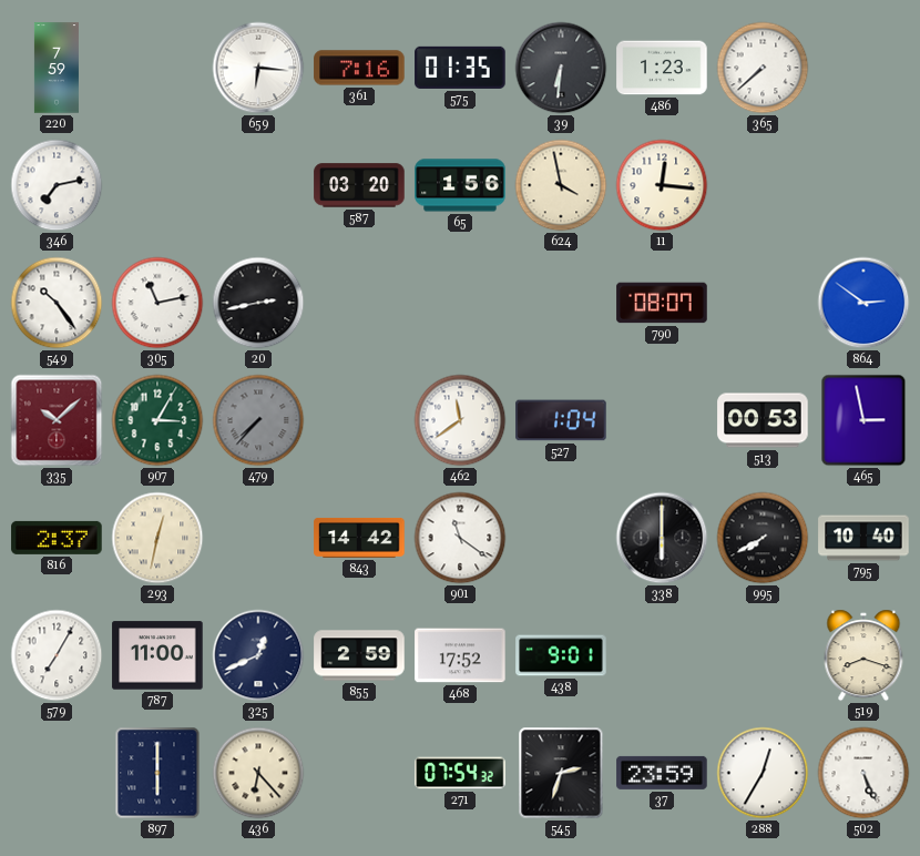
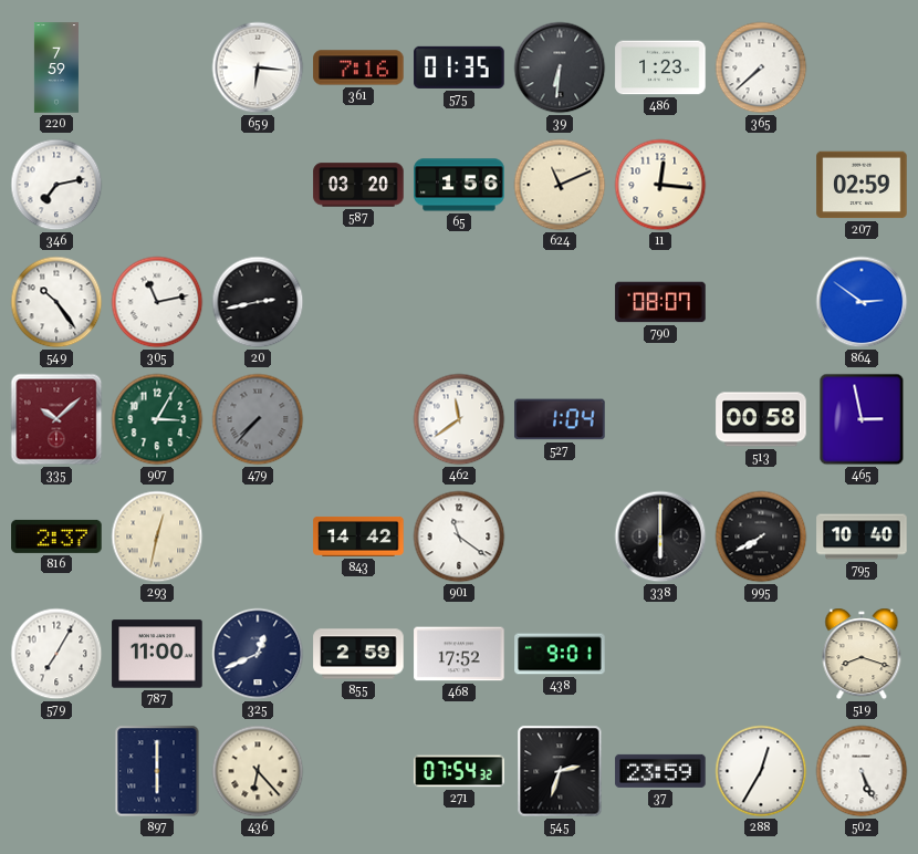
624: 3:58 -> 11:11
207: none -> 02:59
513: 00:53 -> 00:58
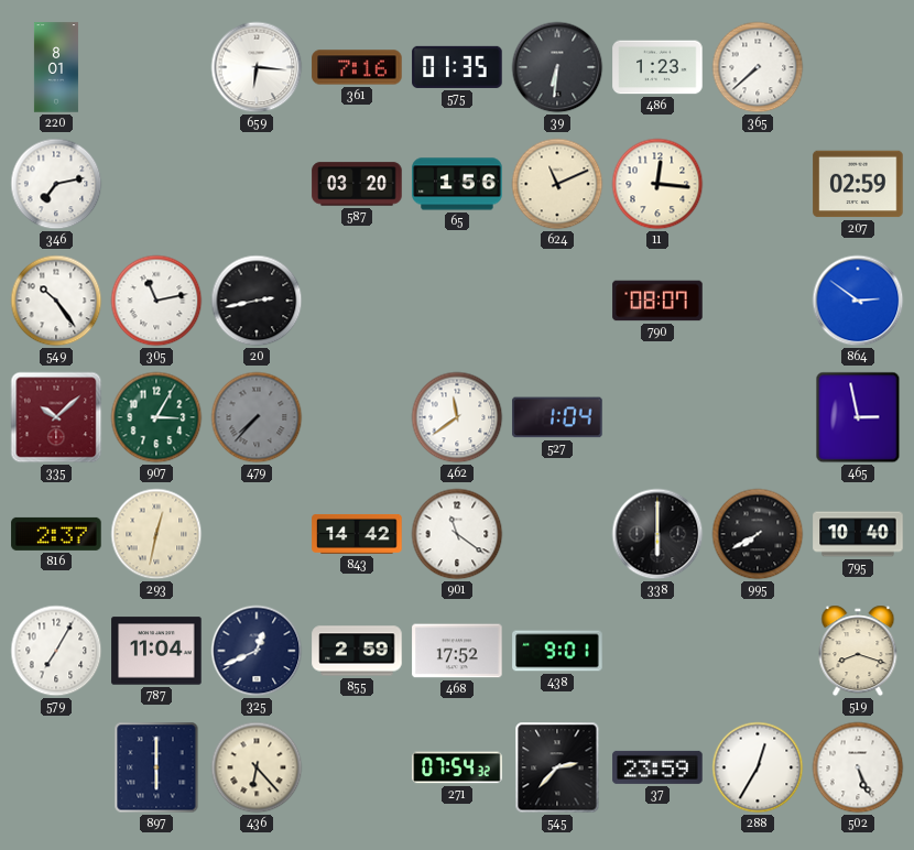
220: 7:59 -> 8:01
513: 00:58 -> none
787: 11:00 -> 11:04
545: 2:33 -> 2:37
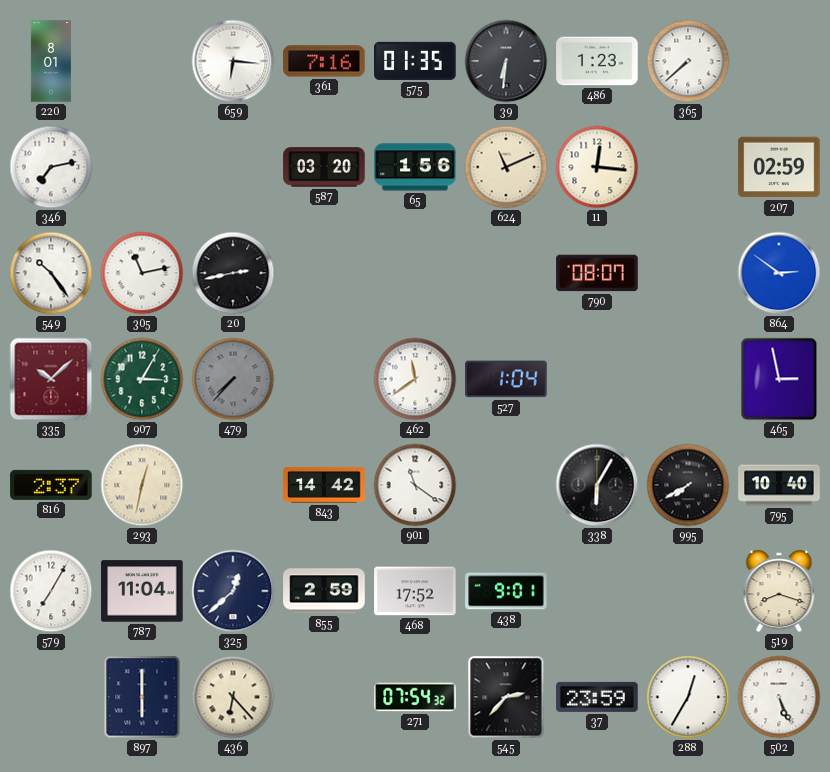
338: 6:00 -> 6:05
325: 12:41 -> 12:38
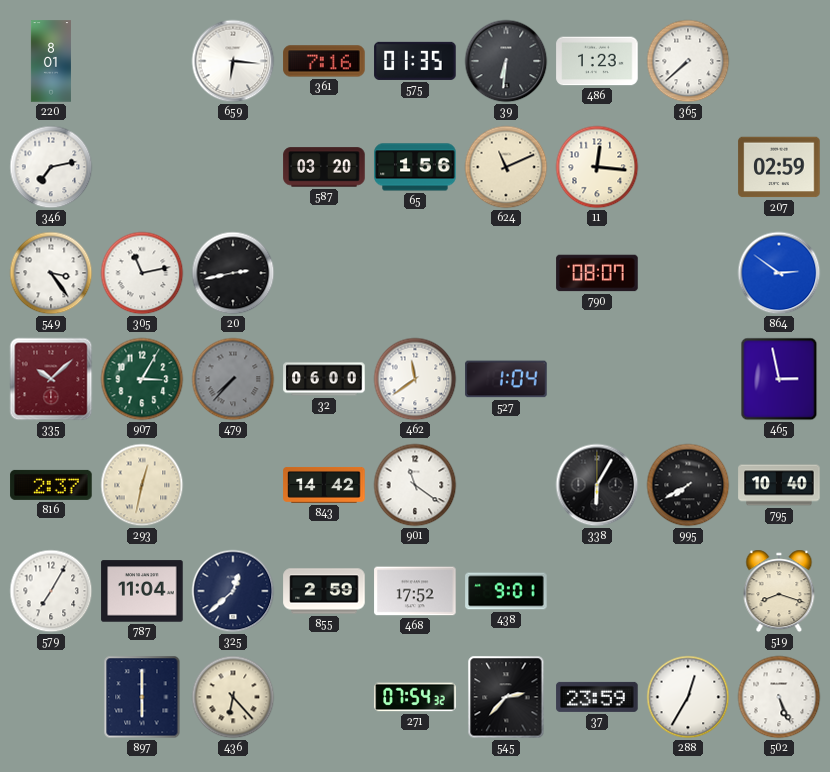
549: 10:24 -> 3:24
32: none -> 06:00
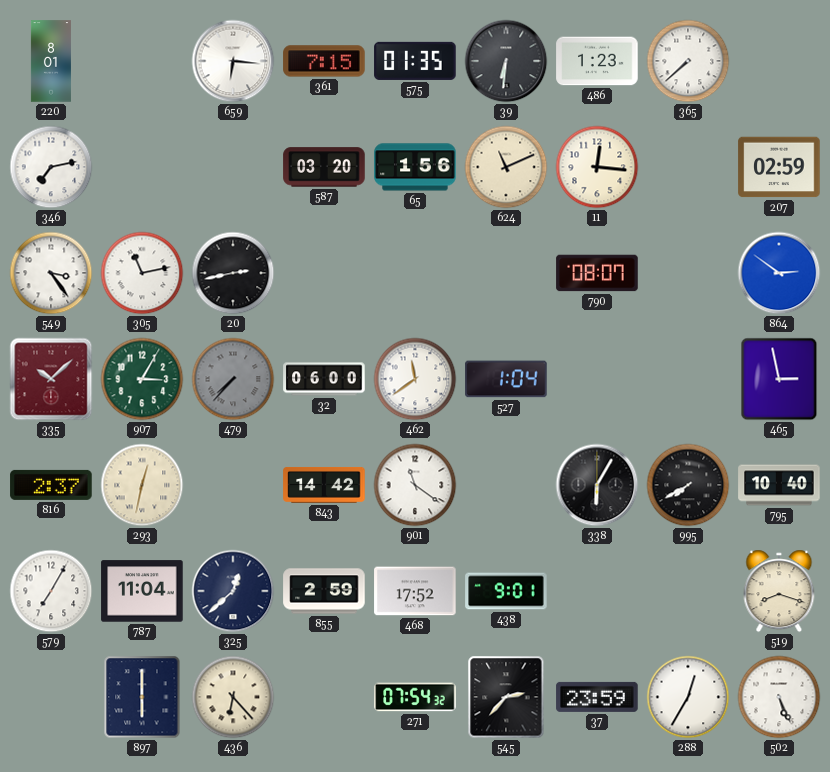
361: 7:16 -> 7:15
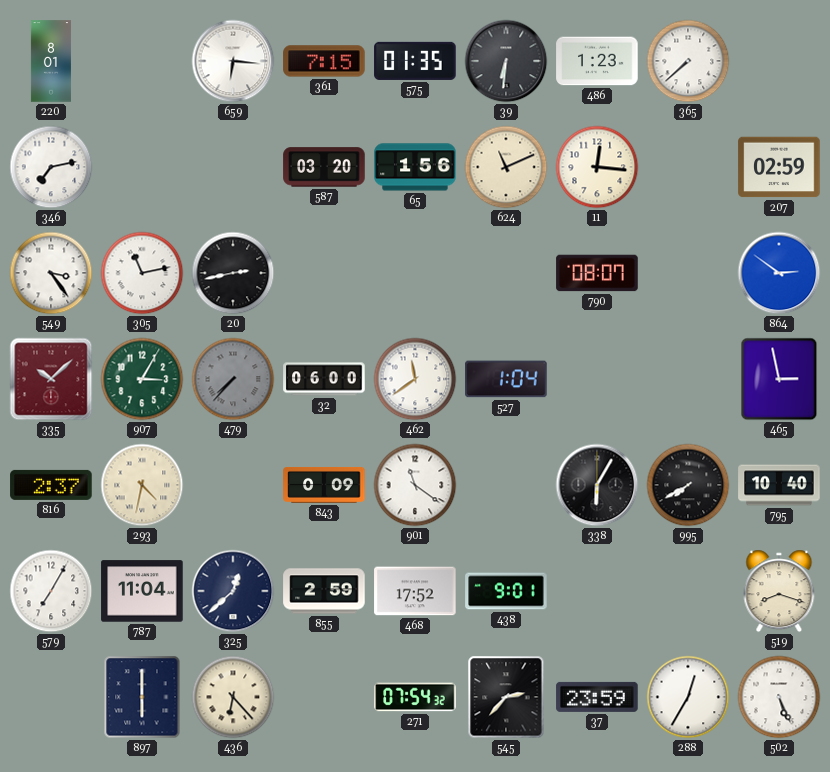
293: 12:32 -> 4:32
843: 14:42 -> 0:09
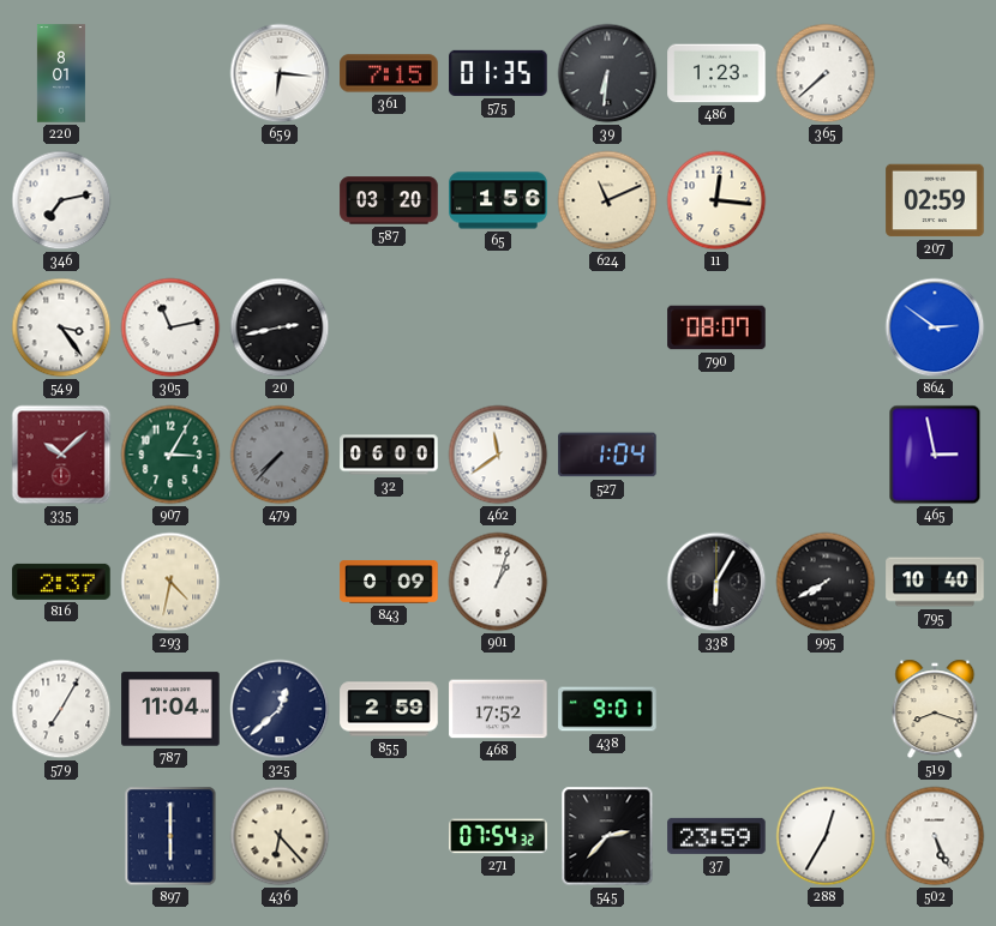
901: 11:21 -> 1:03
